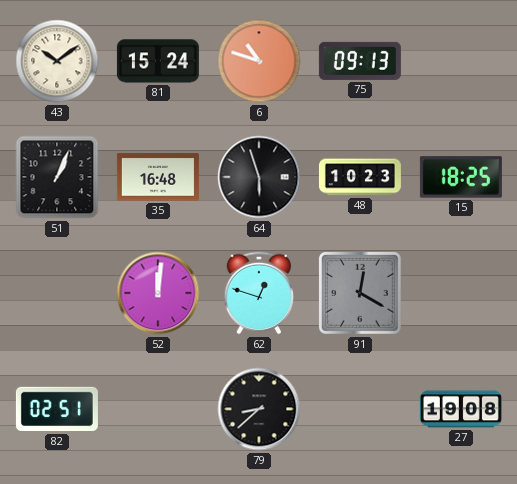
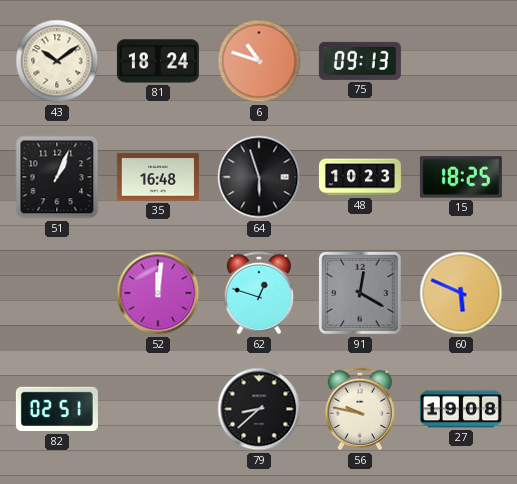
81: 15:24 -> 18:24
60: none -> 5:49
56: none -> 9:47
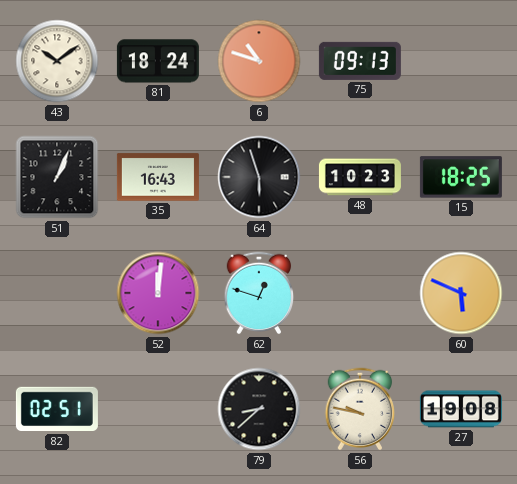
35: 16:48 -> 16:43
91: 12:20 -> none
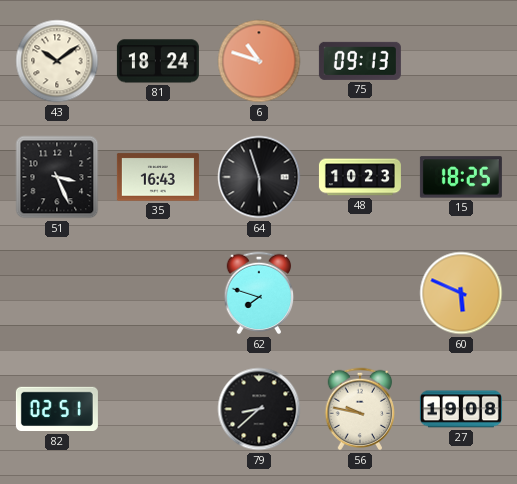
51: 1:04 -> 3:26
52: 12:01 -> none
62: 12:48 -> 7:48
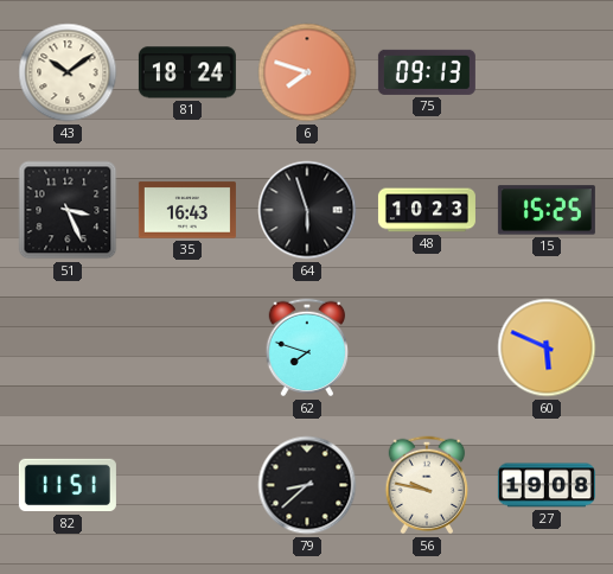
6: 10:48 -> 7:48
15: 18:25 -> 15:25
82: 02:51 -> 11:51
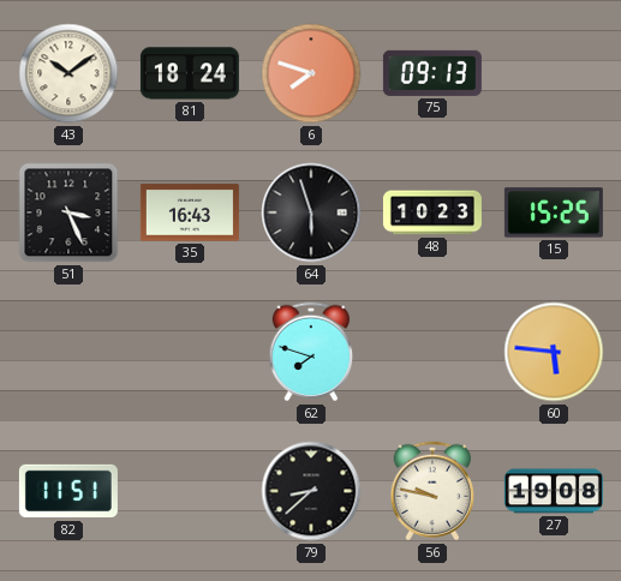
60: 5:49 -> 5:46
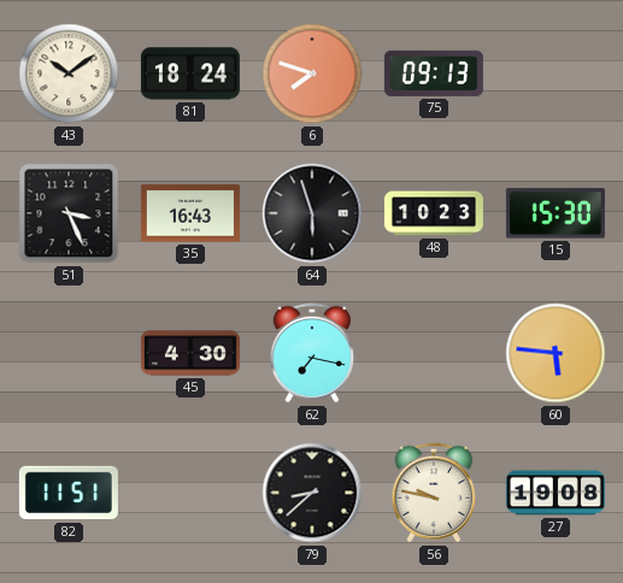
15: 15:25 -> 15:30
45: none -> 4:30
62: 7:48 -> 7:17
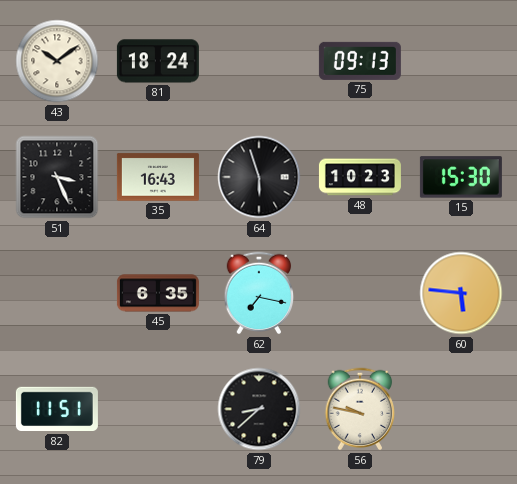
6: 7:48 -> none
45: 4:30 -> 6:35
27: 19:08 -> none
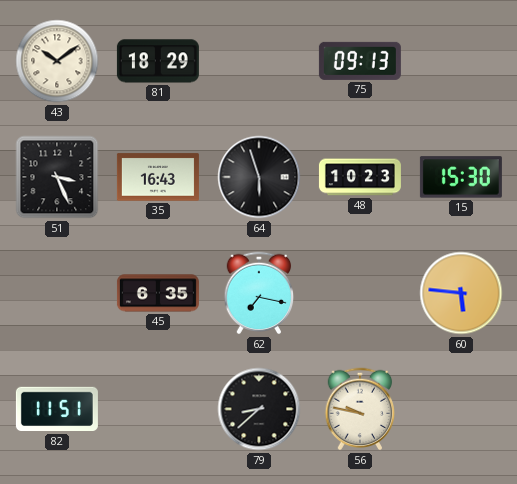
81: 18:24 -> 18:29
